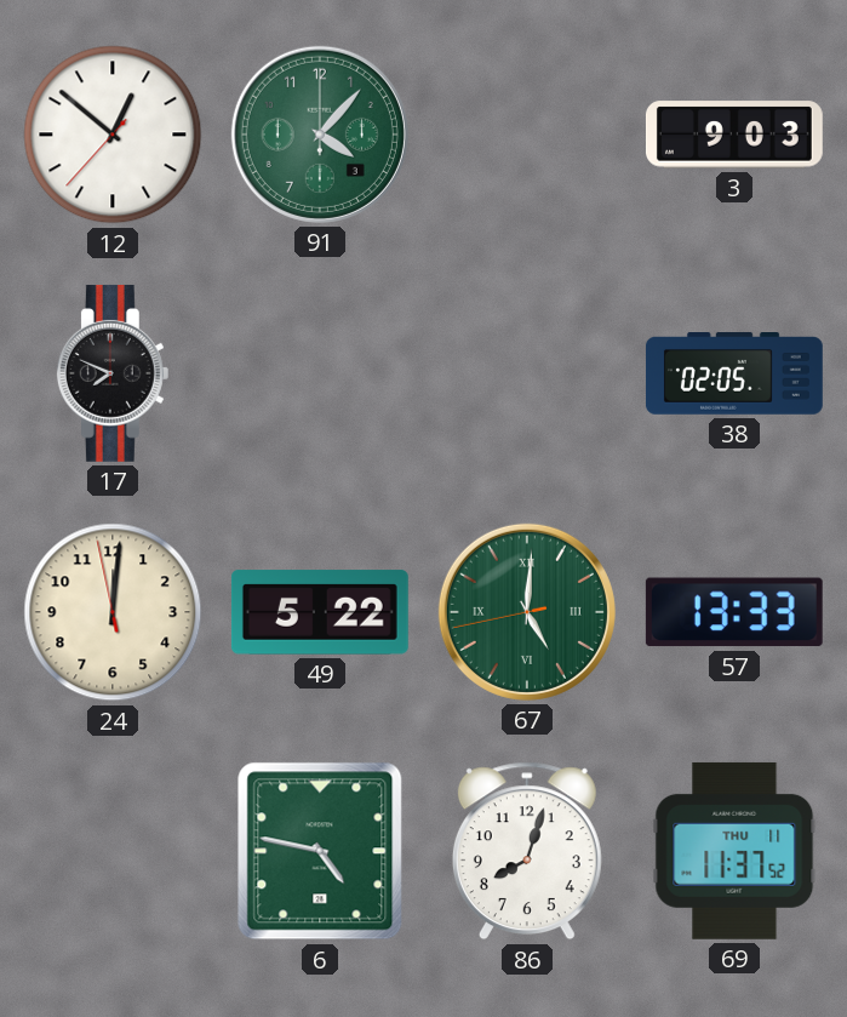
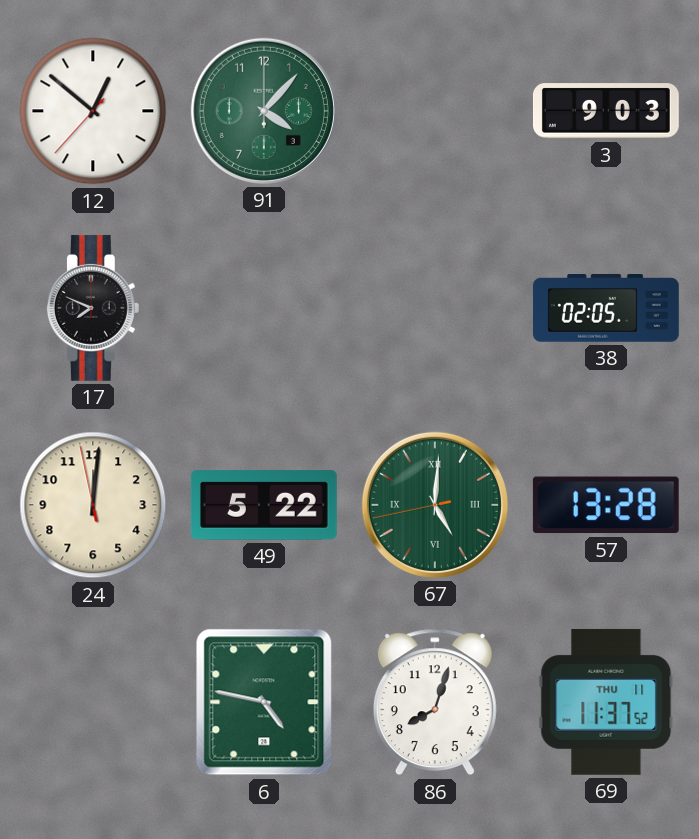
57: 13:33 -> 13:28
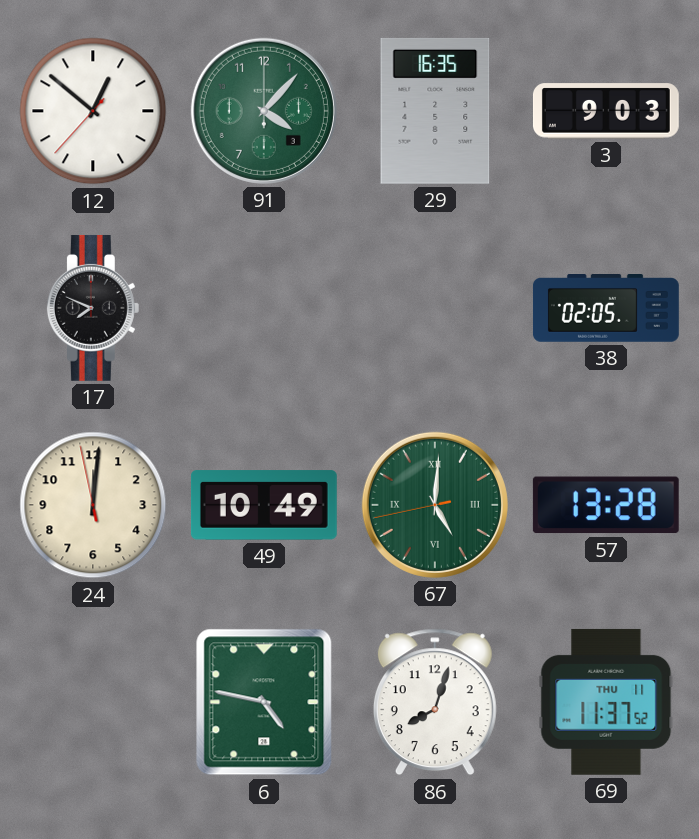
29: none -> 16:35
49: 5:22 -> 10:49
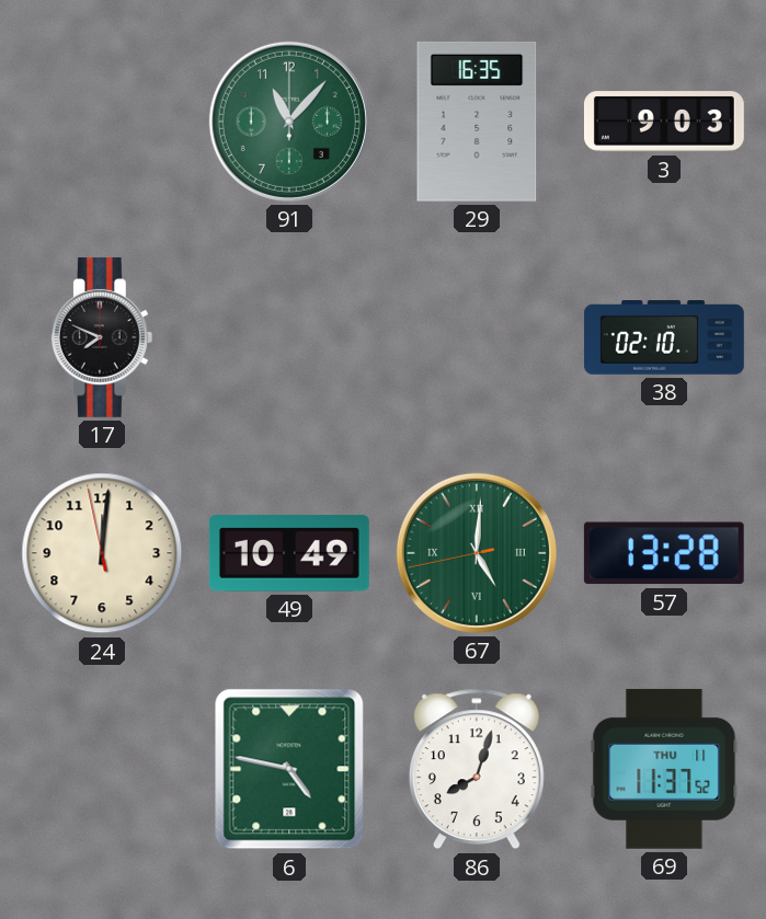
12: 12:51 -> none
91: 4:07 -> 11:07
38: 02:05 -> 02:10
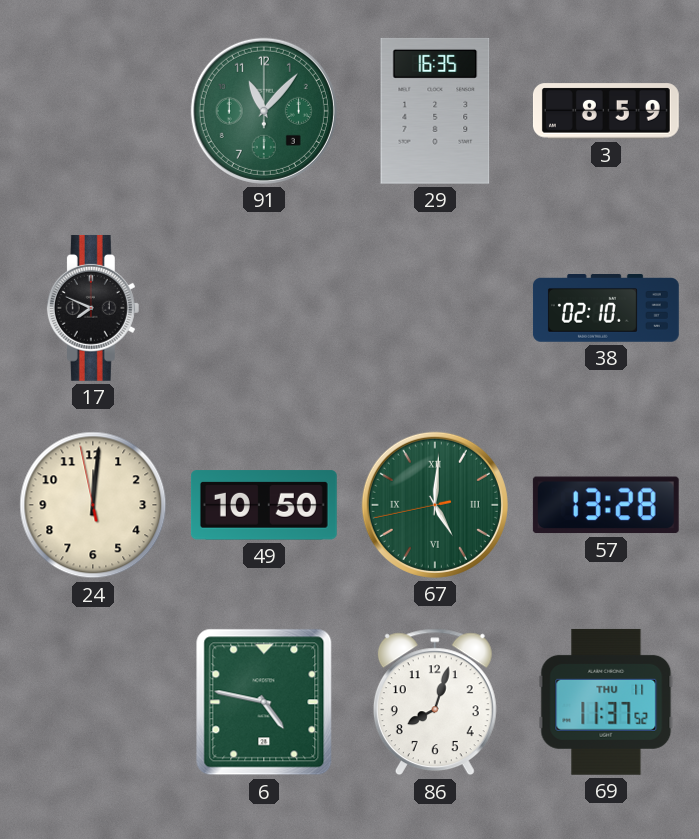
3: 9:03 -> 8:59
49: 10:49 -> 10:50
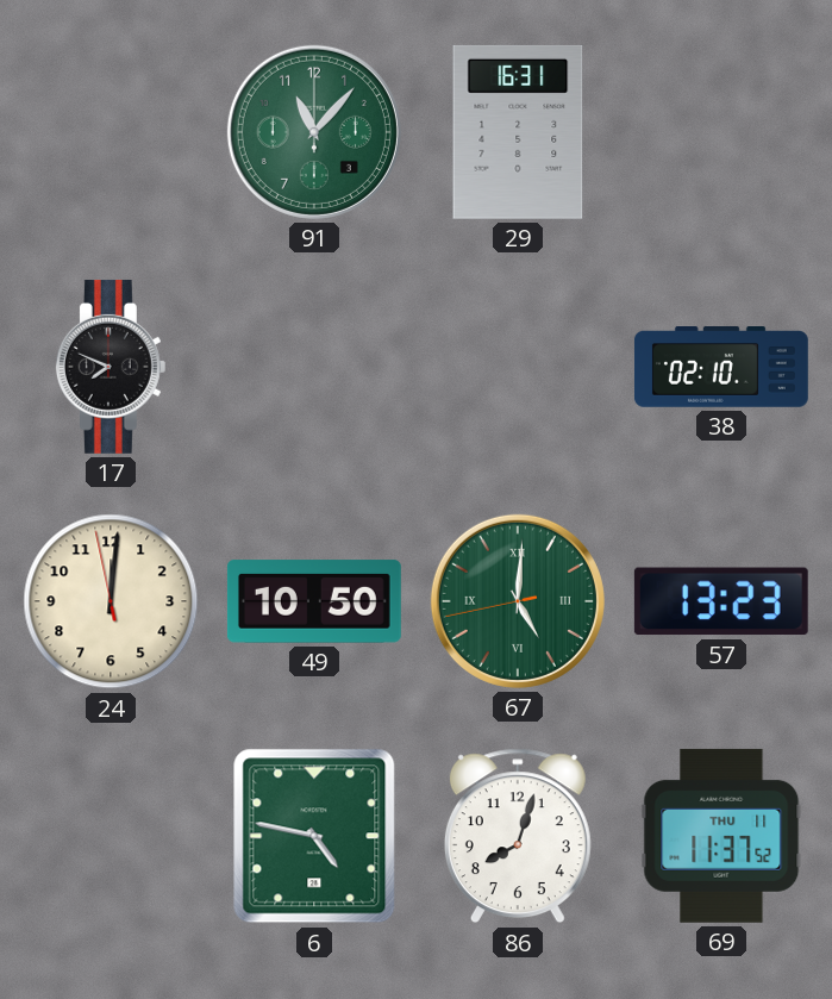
29: 16:35 -> 16:31
3: 8:59 -> none
57: 13:28 -> 13:23
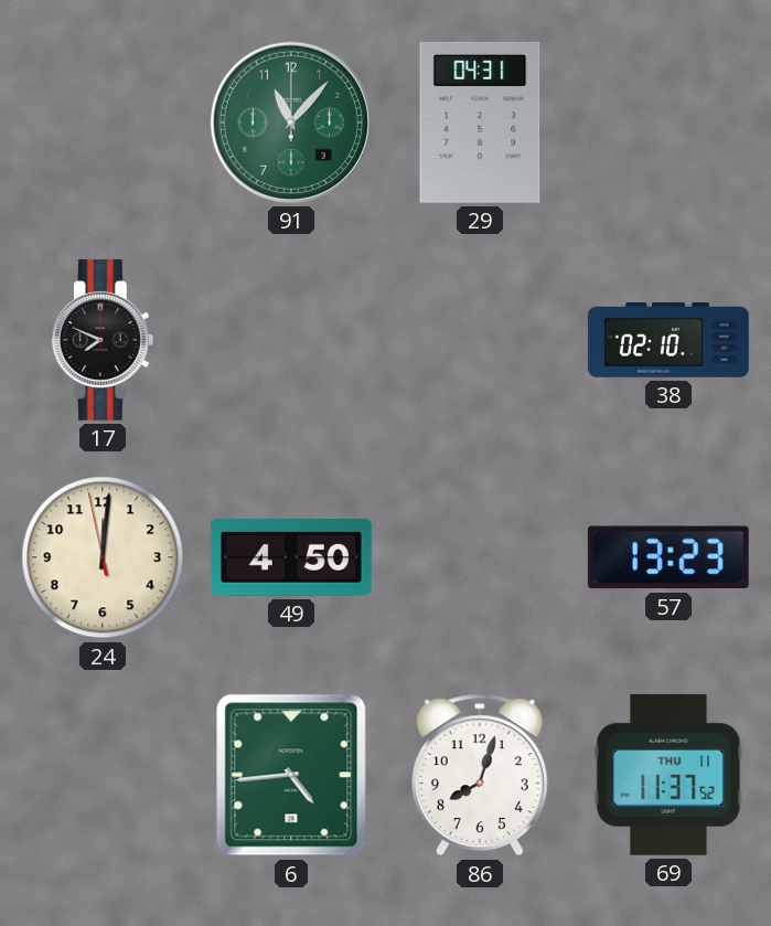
29: 16:31 -> 04:31
49: 10:50 -> 4:50
67: 5:00 -> none
6: 4:47 -> 4:44
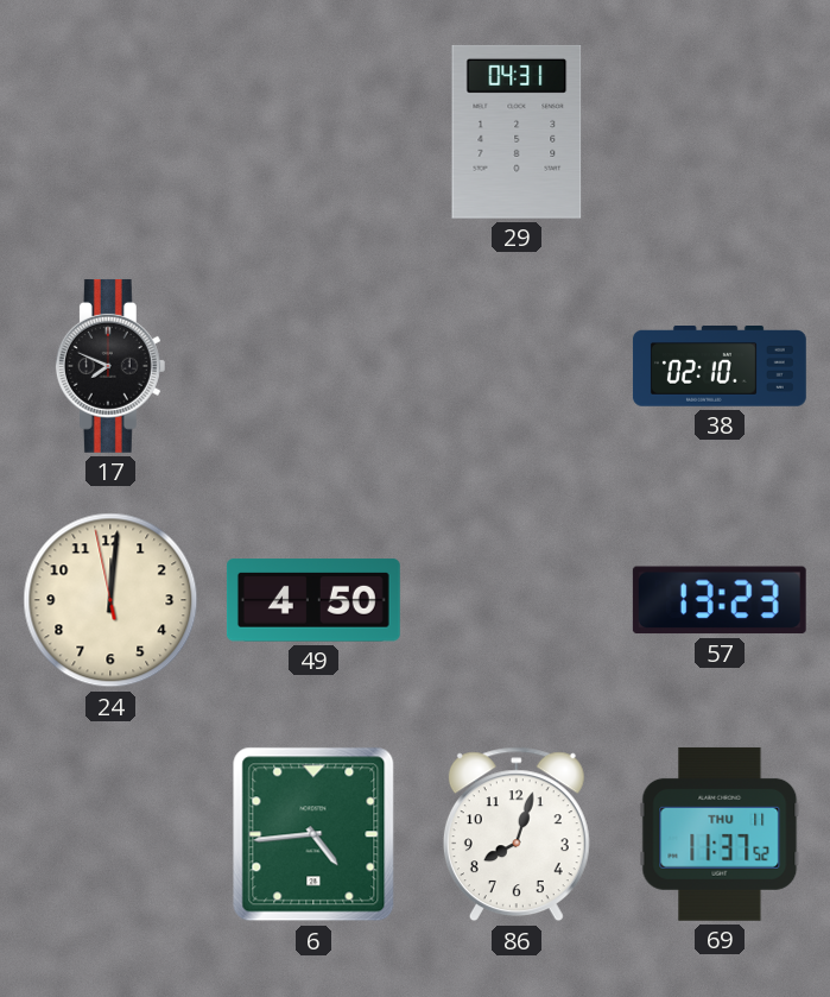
91: 11:07 -> none
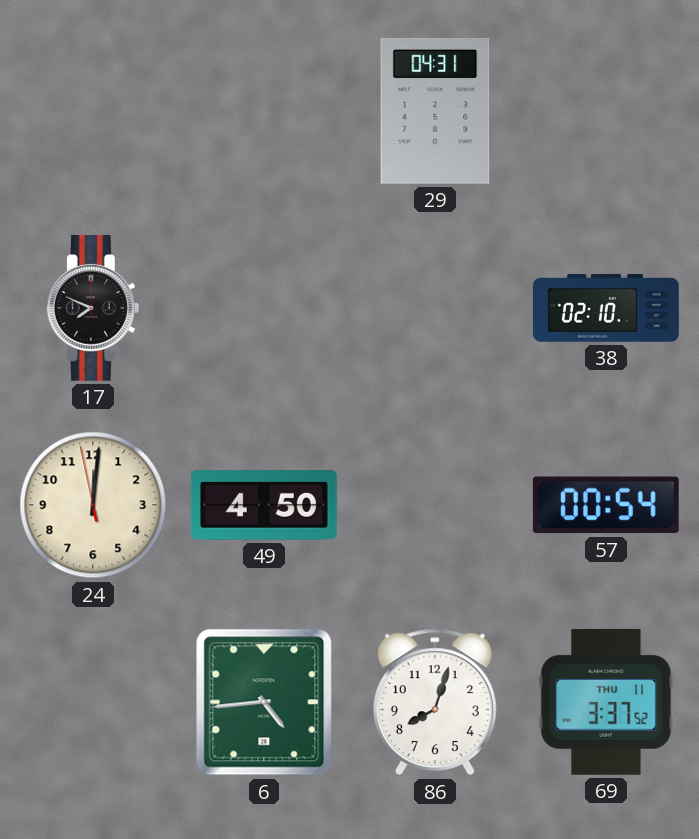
57: 13:23 -> 00:54
69: 11:37 -> 3:37
